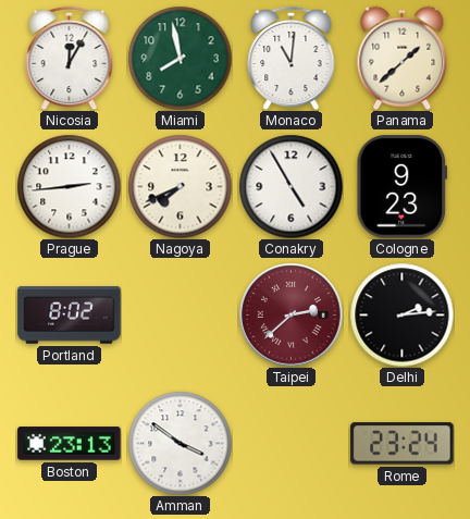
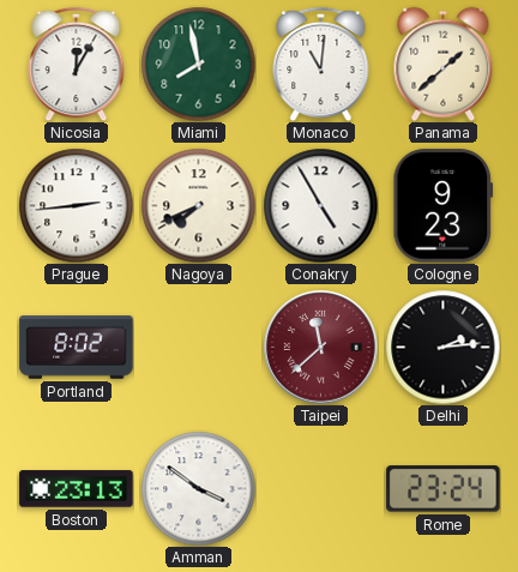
Taipei: 2:38 -> 11:38
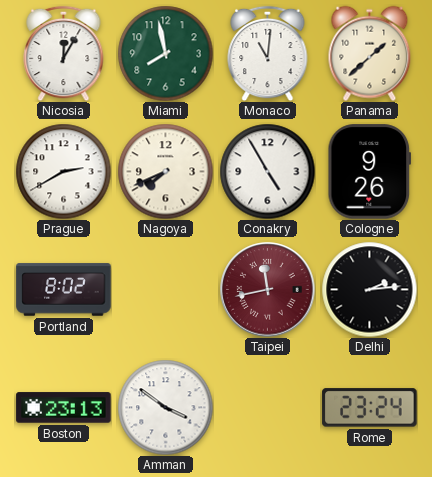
Prague: 2:44 -> 2:40
Cologne: 9:23 -> 9:26
Taipei: 11:38 -> 11:43
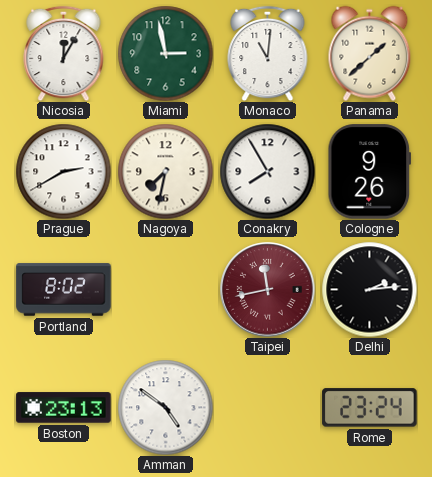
Miami: 7:58 -> 2:58
Nagoya: 7:41 -> 7:32
Conakry: 4:55 -> 7:55
Amman: 3:51 -> 4:51
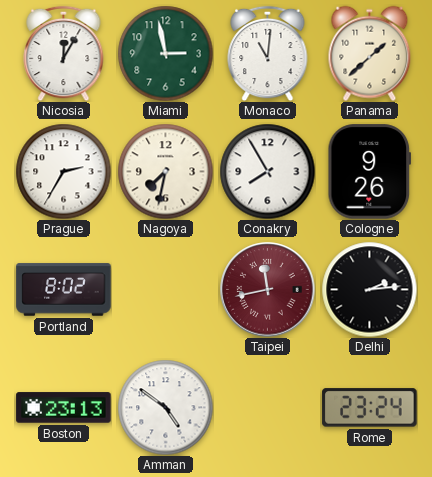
Prague: 2:40 -> 2:35
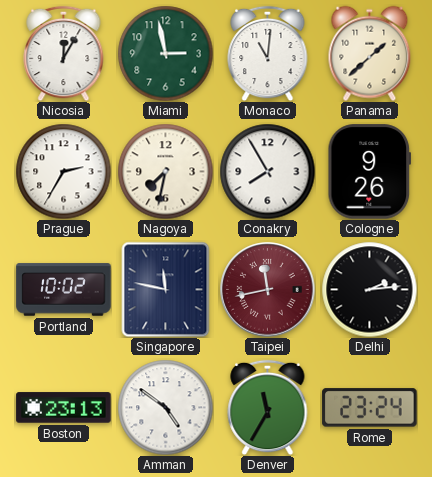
Portland: 8:02 -> 10:02
Singapore: none -> 11:47
Denver: none -> 11:35
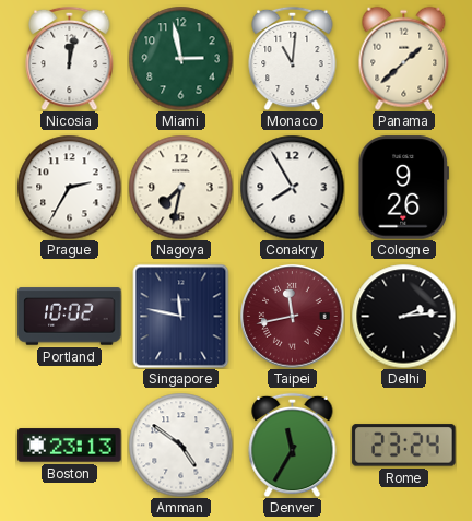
Nicosia: 12:05 -> 12:02
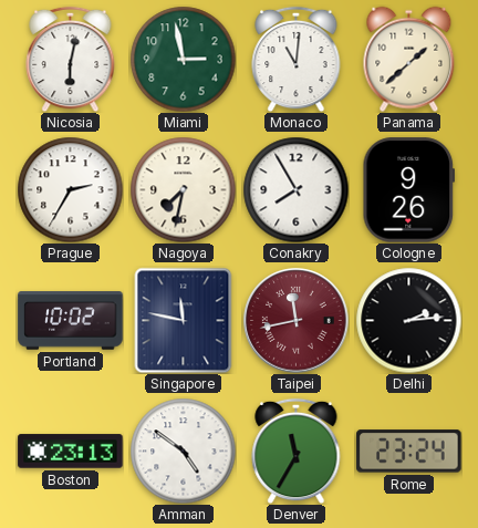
Nicosia: 12:02 -> 6:02
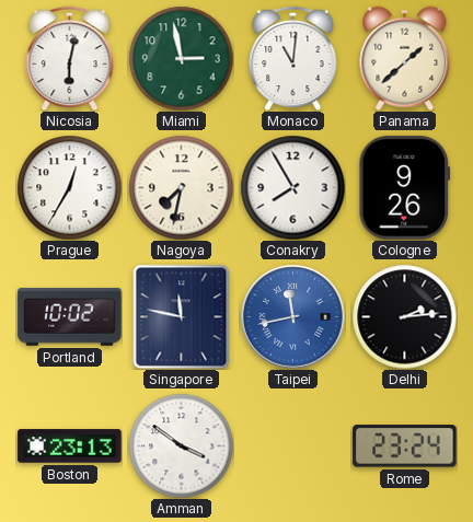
Prague: 2:35 -> 12:35
Taipei dial: burgundy -> blue
Amman: 4:51 -> 3:51
Denver: 11:35 -> none
